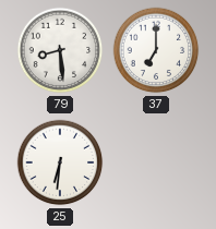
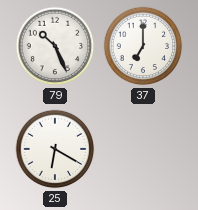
79: 8:29 -> 10:26
25: 6:31 -> 6:20
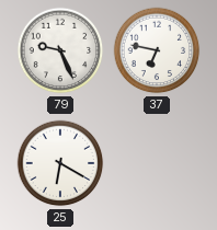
79: 10:26 -> 9:26
37: 7:00 -> 6:47
